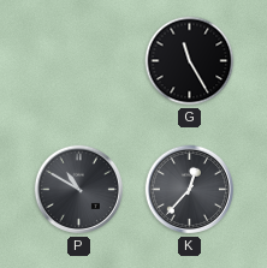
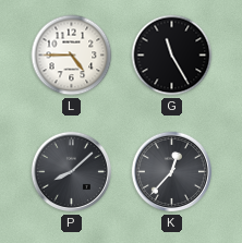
L: none -> 4:45
P: 10:50 -> 8:08
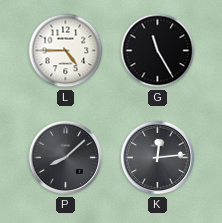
K: 12:37 -> 12:14
